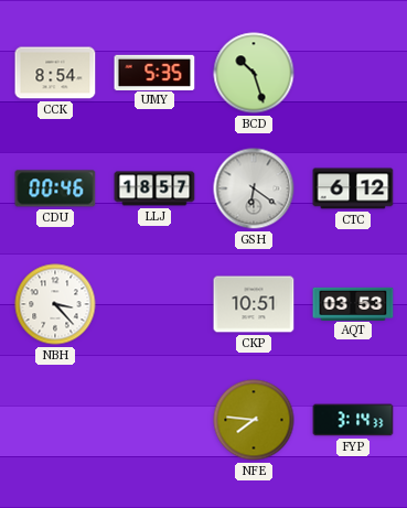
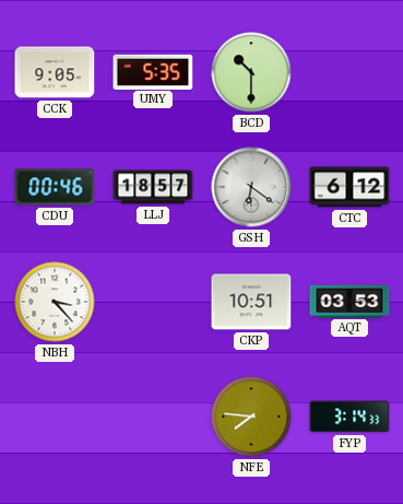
CCK: 8:54 -> 9:05
BCD: 10:27 -> 10:30
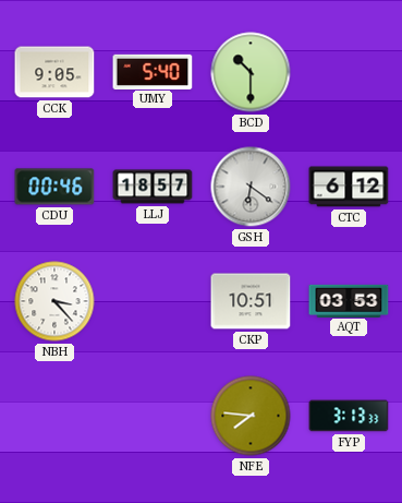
UMY: 5:35 -> 5:40
FYP: 3:14 -> 3:13
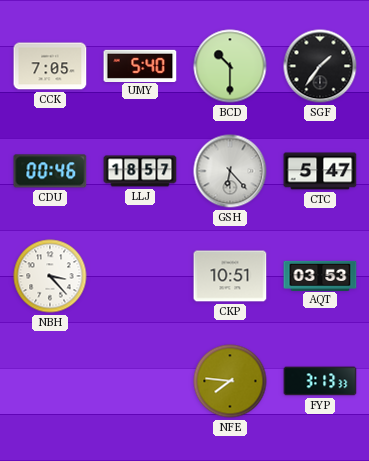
CCK: 9:05 -> 7:05
SGF: none -> 1:36
GSH: 6:21 -> 6:23
CTC: 6:12 -> 5:47
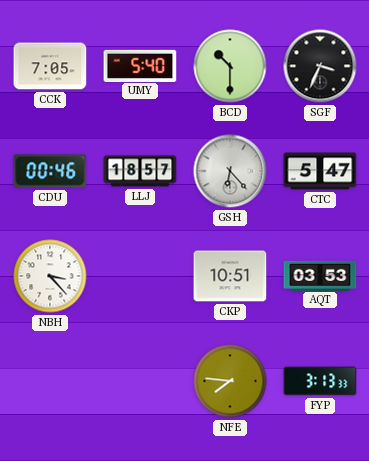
SGF: 1:36 -> 3:34
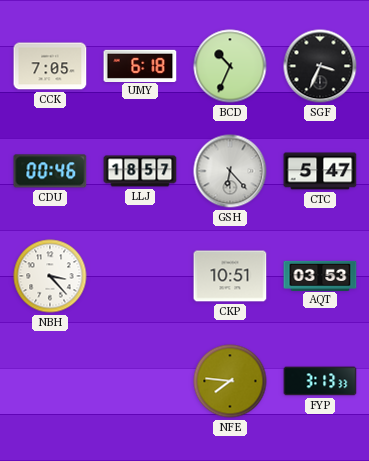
UMY: 5:40 -> 6:18
BCD: 10:30 -> 10:34
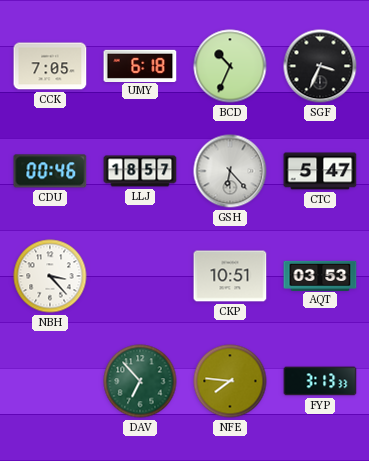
DAV: none -> 6:53
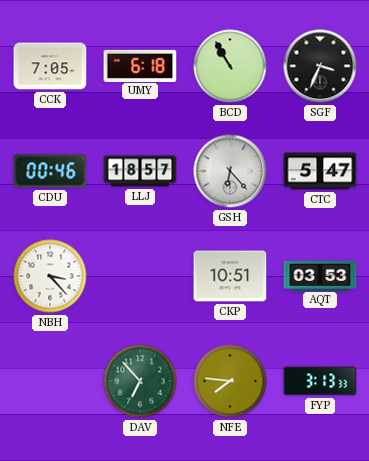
BCD: 10:34 -> 10:55
